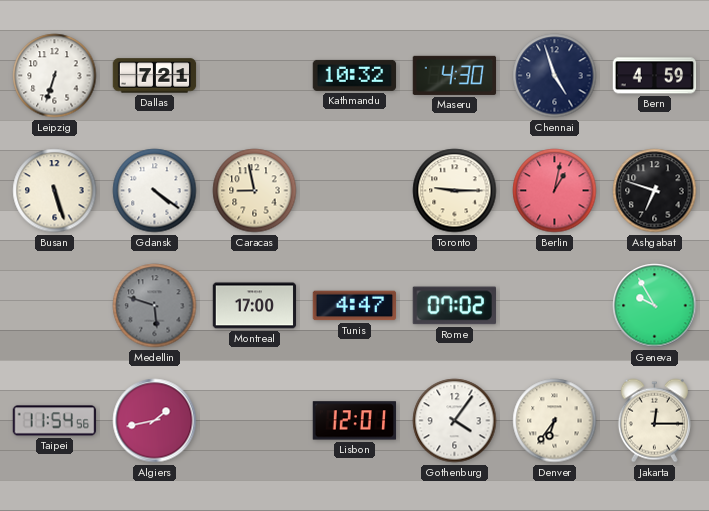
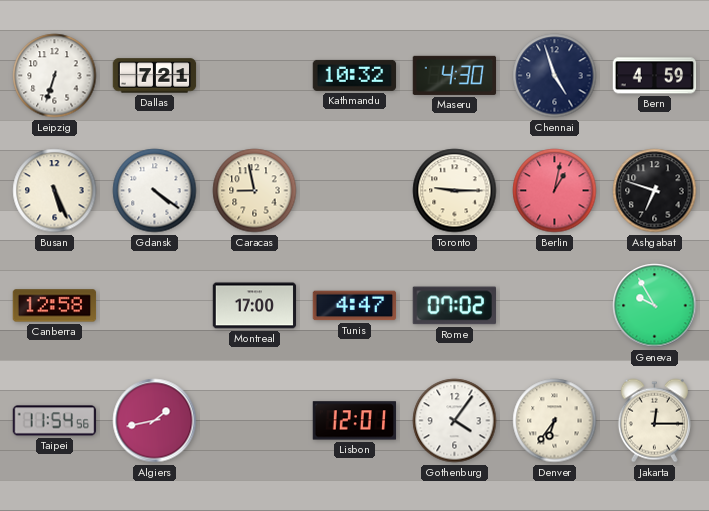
Busan: 5:27 -> 5:26
Canberra: none -> 12:58
Medellin: 5:48 -> none
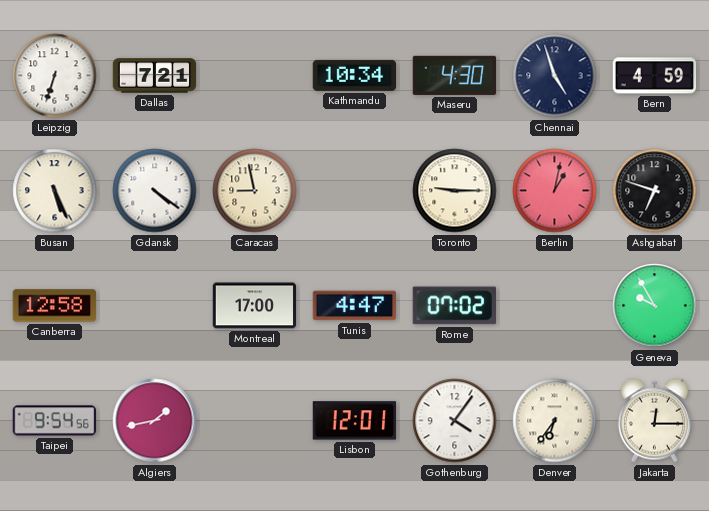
Kathmandu: 10:32 -> 10:34
Taipei: 11:54 -> 9:54
